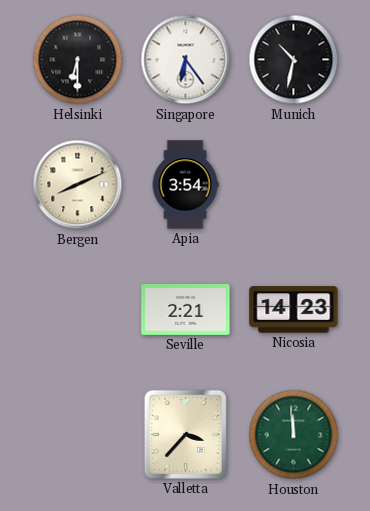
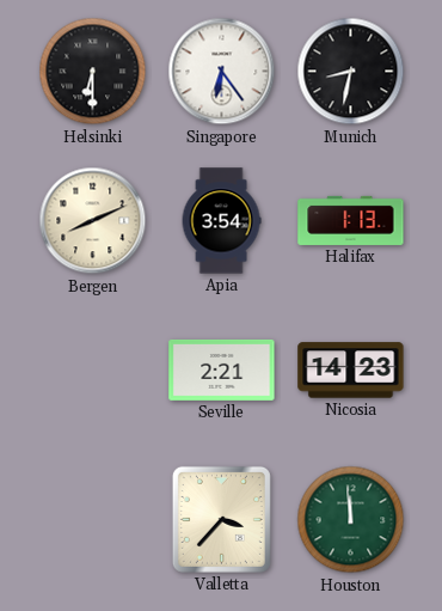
Munich: 10:32 -> 8:32
Halifax: none -> 1:13
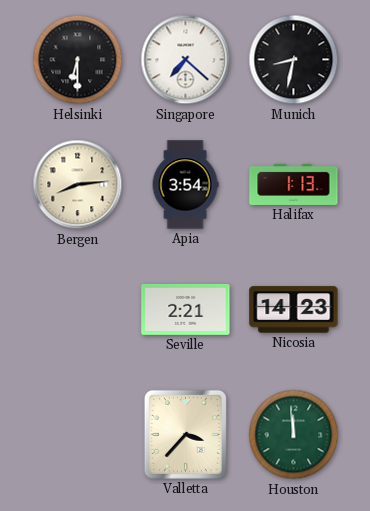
Singapore: 6:24 -> 7:22
Bergen: 8:11 -> 8:14
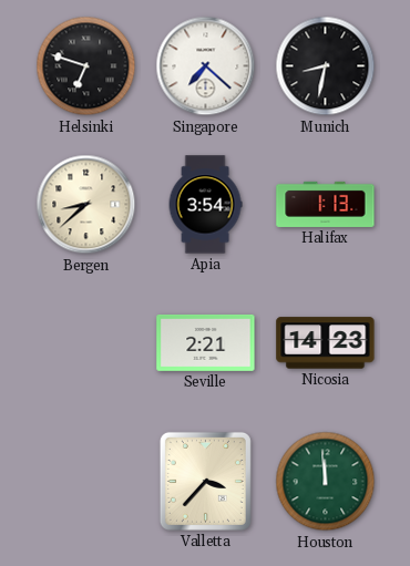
Helsinki: 6:30 -> 6:48
Bergen: 8:14 -> 8:38
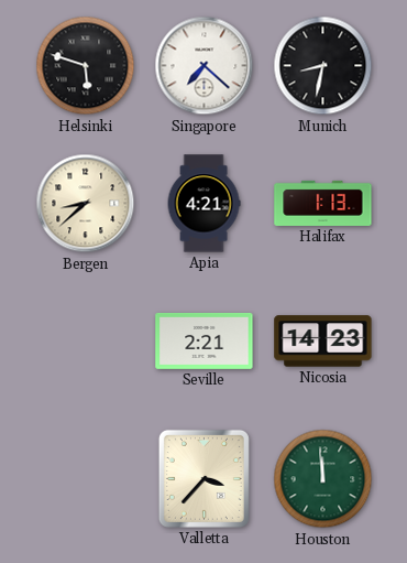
Helsinki: 6:48 -> 5:48
Apia: 3:54 -> 4:21
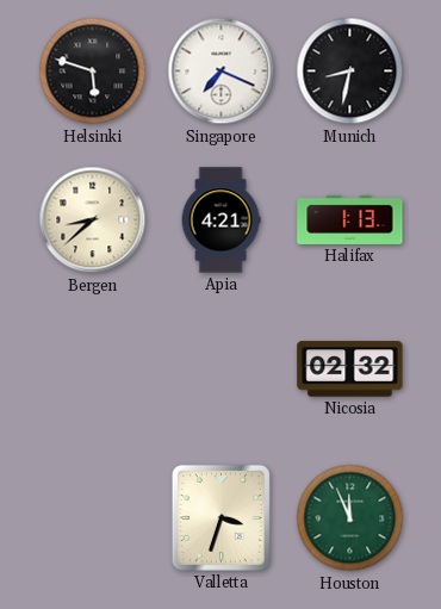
Singapore: 7:22 -> 7:19
Seville: 2:21 -> none
Nicosia: 14:23 -> 02:32
Valletta: 3:37 -> 3:33
Houston: 11:59 -> 11:56
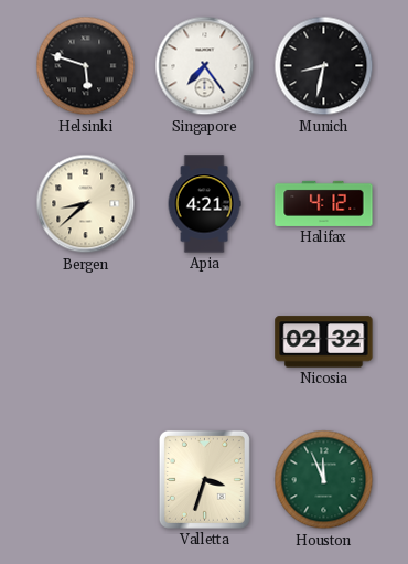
Singapore: 7:19 -> 7:24
Halifax: 1:13 -> 4:12
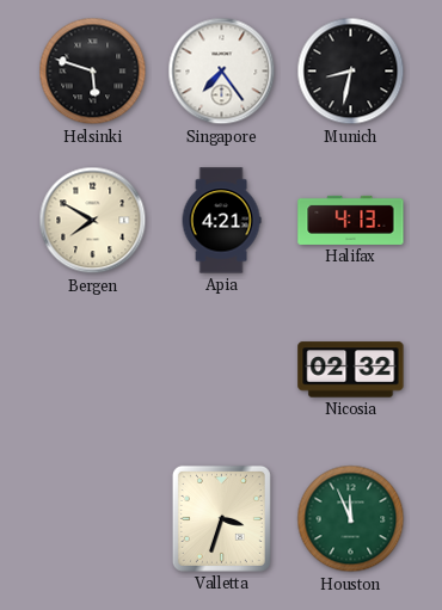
Bergen: 8:38 -> 7:50
Halifax: 4:12 -> 4:13
